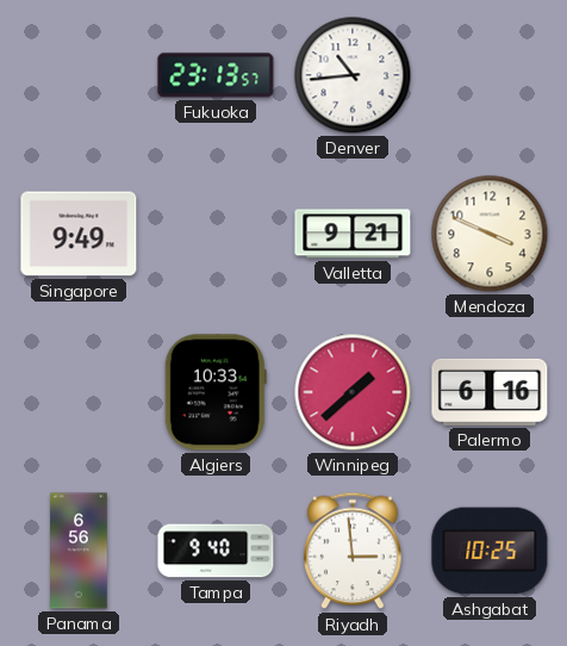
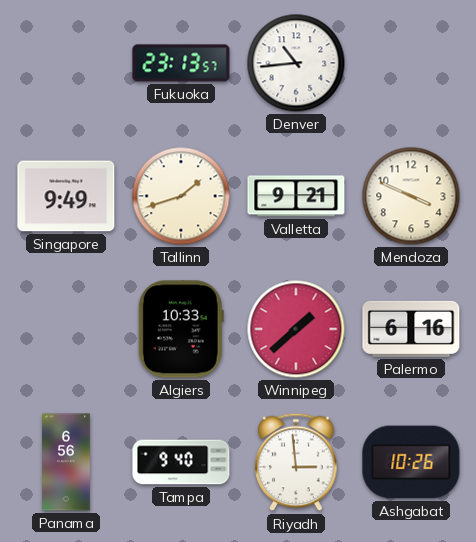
Tallinn: none -> 1:42
Ashgabat: 10:25 -> 10:26
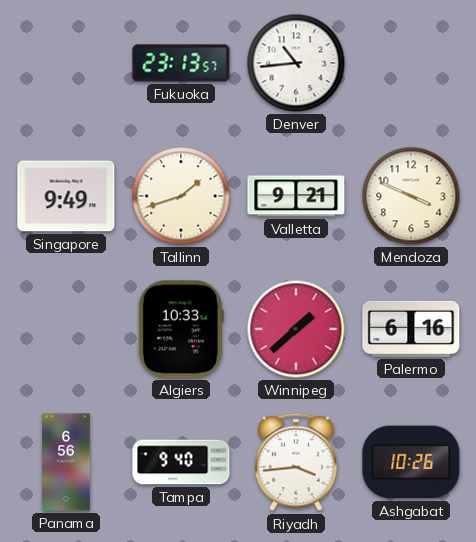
Riyadh: 2:59 -> 3:44
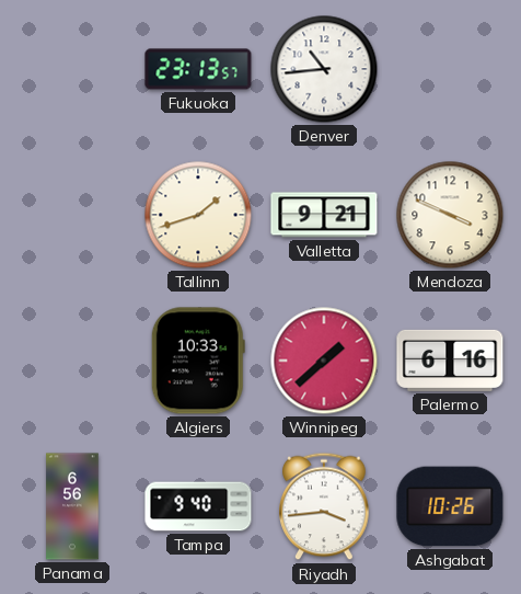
Singapore: 9:49 -> none
